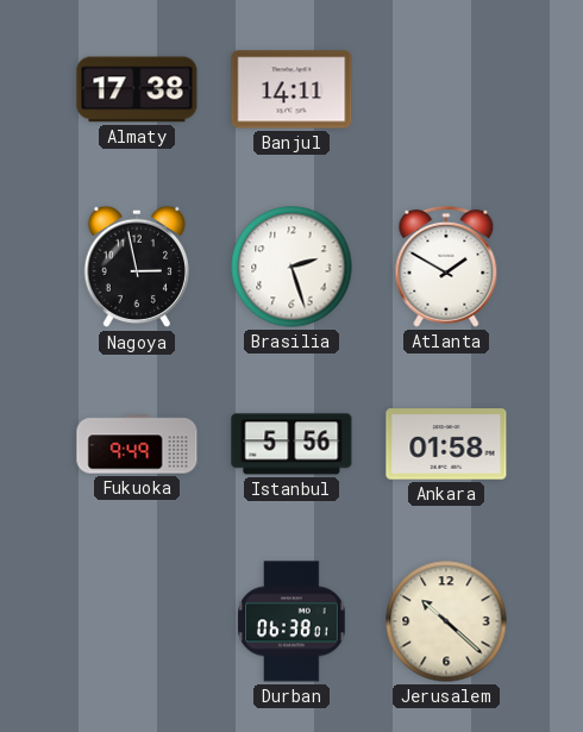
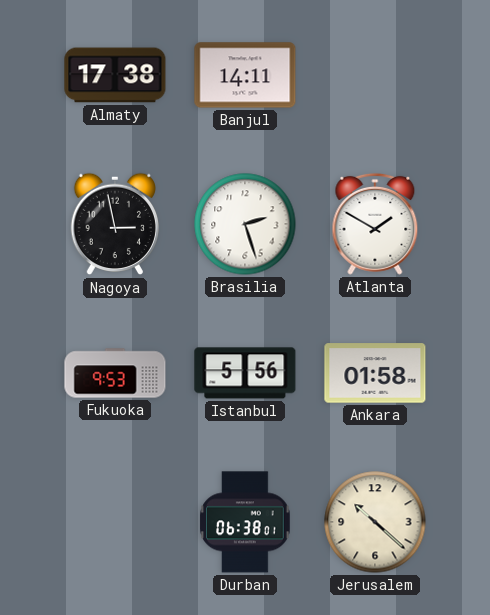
Fukuoka: 9:49 -> 9:53
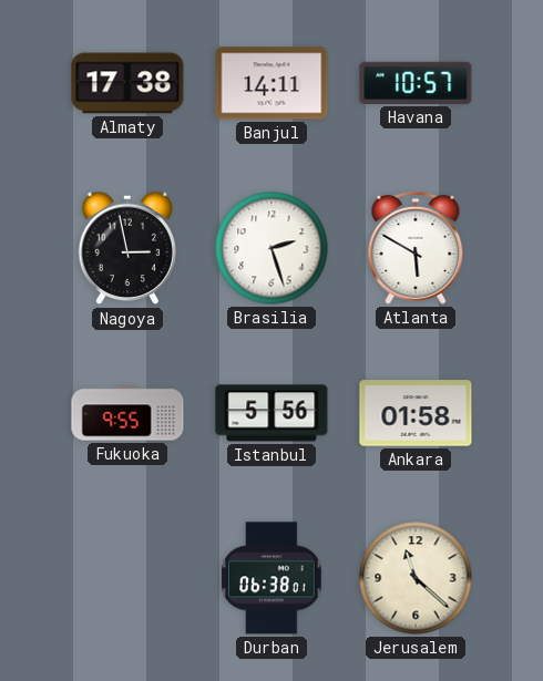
Havana: none -> 10:57
Atlanta: 1:50 -> 5:50
Fukuoka: 9:53 -> 9:55
Jerusalem: 10:22 -> 11:22
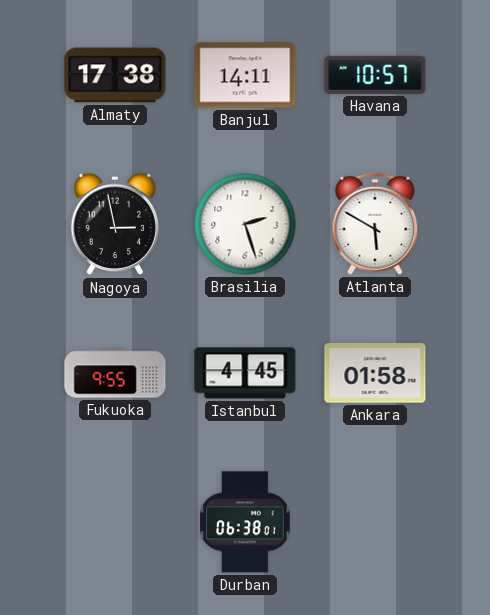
Istanbul: 5:56 -> 4:45
Jerusalem: 11:22 -> none
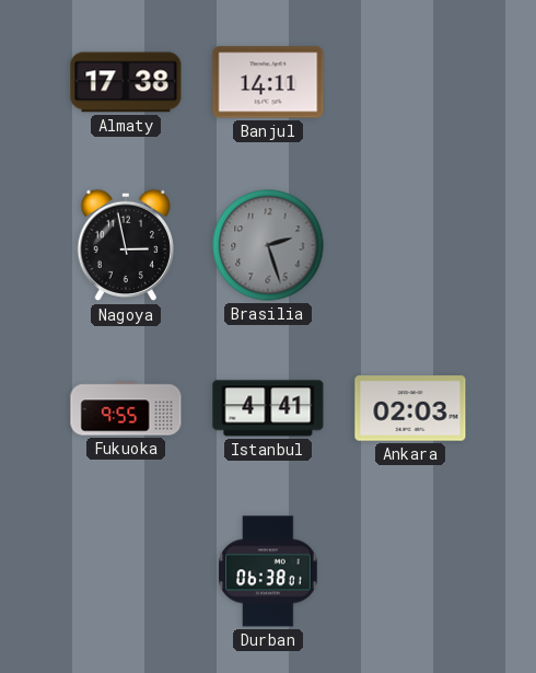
Havana: 10:57 -> none
Brasilia dial: white -> grey
Atlanta: 5:50 -> none
Istanbul: 4:45 -> 4:41
Ankara: 01:58 -> 02:03
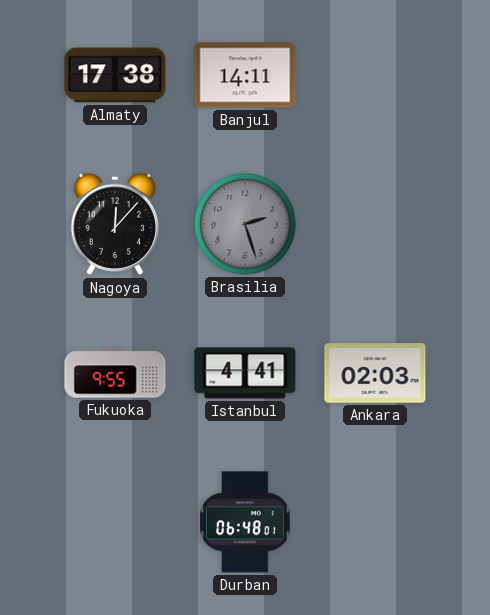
Nagoya: 2:58 -> 12:07
Durban: 06:38 -> 06:48
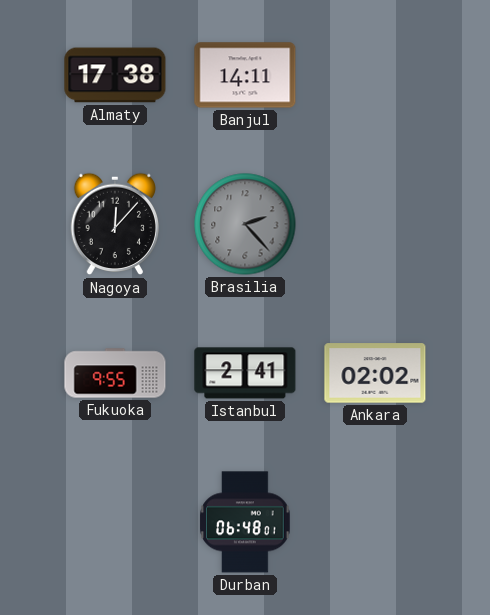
Brasilia: 2:27 -> 2:23
Istanbul: 4:41 -> 2:41
Ankara: 02:03 -> 02:02
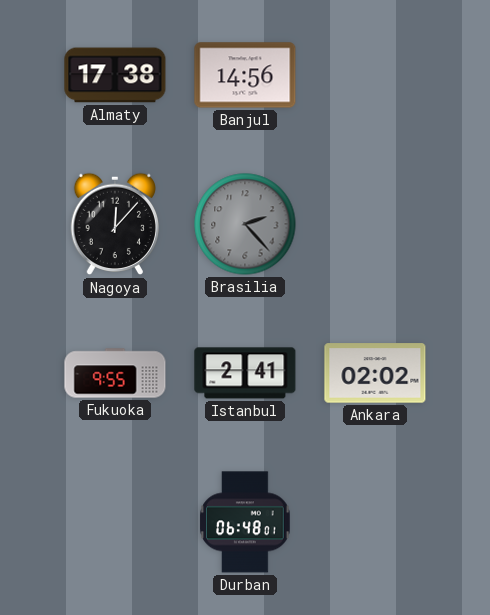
Banjul: 14:11 -> 14:56
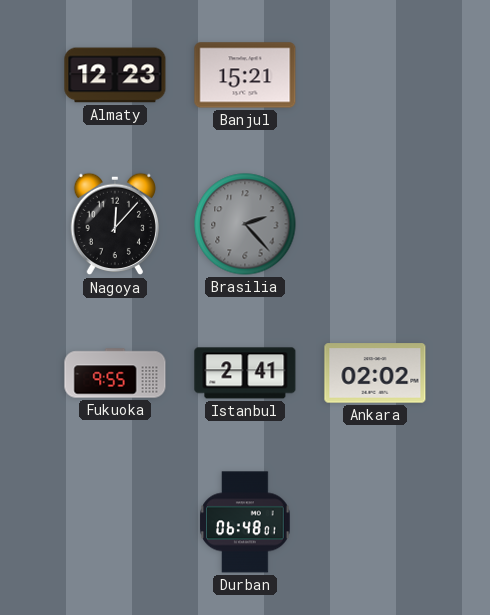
Almaty: 17:38 -> 12:23
Banjul: 14:56 -> 15:21
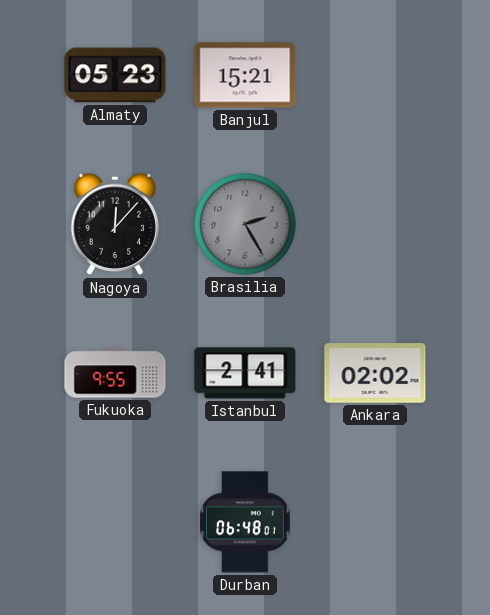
Almaty: 12:23 -> 05:23
Brasilia: 2:23 -> 2:25
